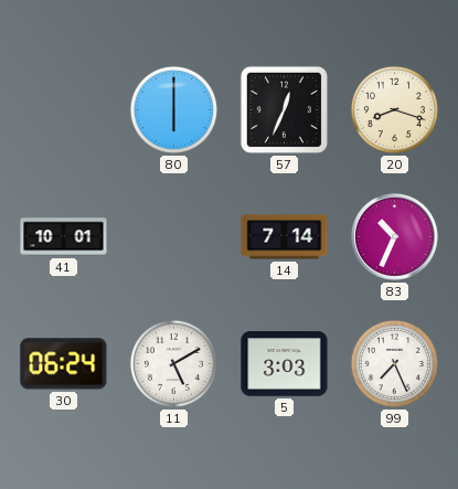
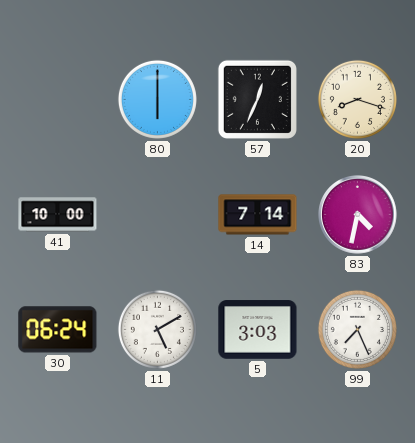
41: 10:01 -> 10:00
83: 10:34 -> 4:32
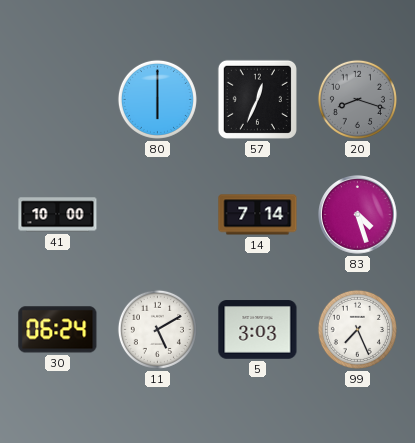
20 dial: cream -> grey
83: 4:32 -> 4:27
